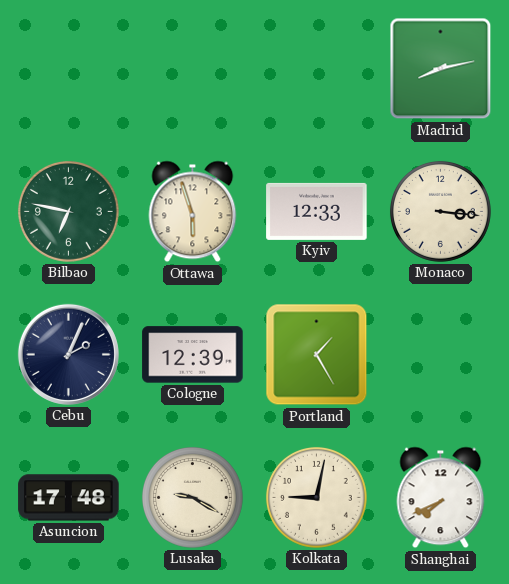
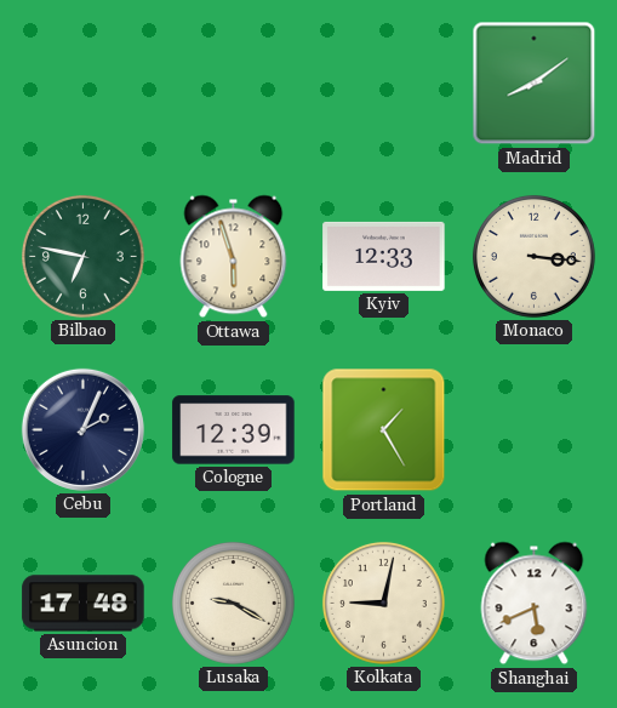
Madrid: 8:13 -> 8:09
Shanghai: 7:41 -> 5:41
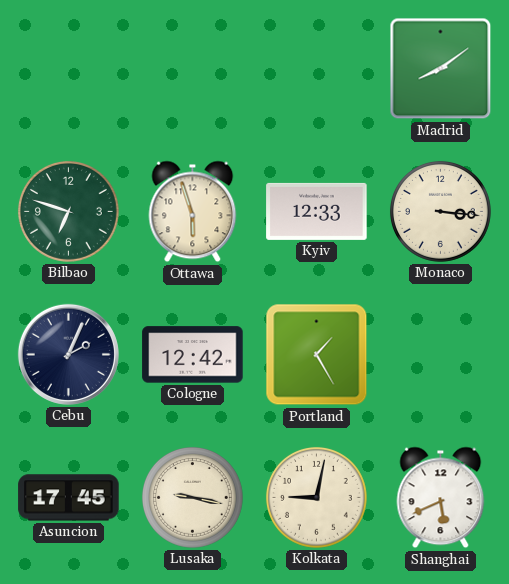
Bilbao: 6:47 -> 6:48
Cologne: 12:39 -> 12:42
Asuncion: 17:48 -> 17:45
Lusaka: 9:20 -> 9:17
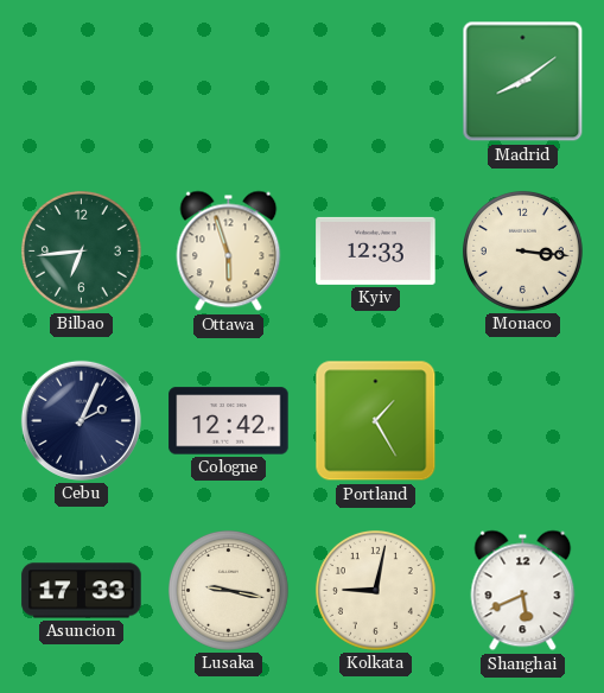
Bilbao: 6:48 -> 6:44
Asuncion: 17:45 -> 17:33
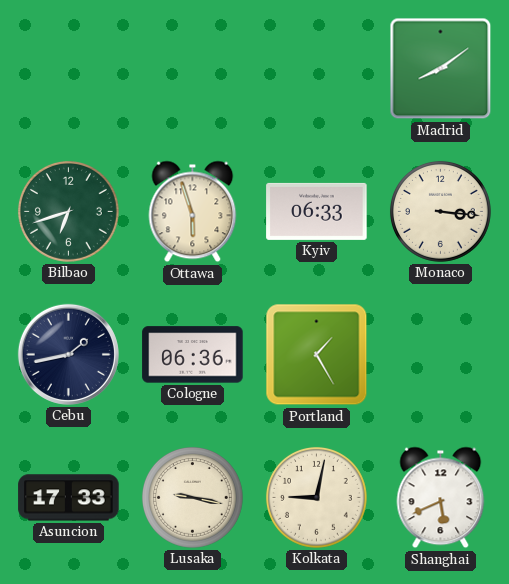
Bilbao: 6:44 -> 6:42
Kyiv: 12:33 -> 06:33
Cebu: 2:04 -> 1:43
Cologne: 12:42 -> 06:36
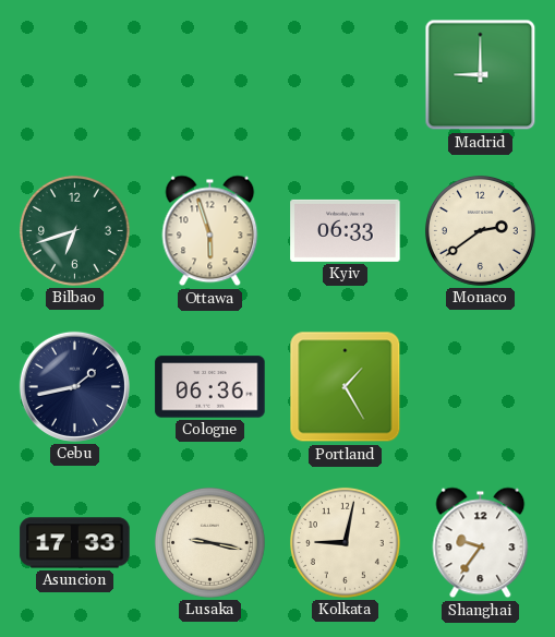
Madrid: 8:09 -> 9:00
Monaco: 3:16 -> 2:39
Shanghai: 5:41 -> 9:36
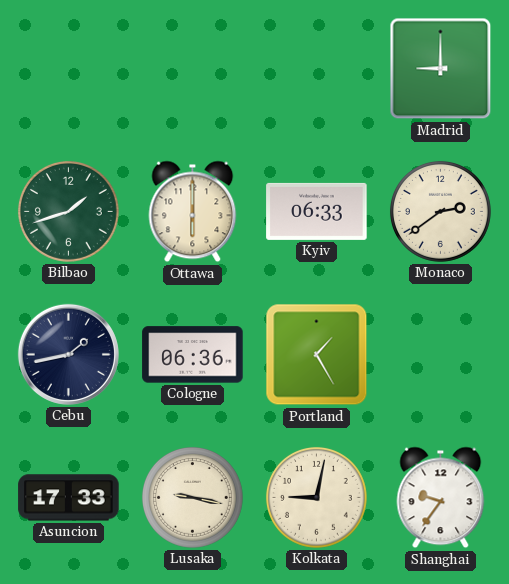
Bilbao: 6:42 -> 1:42
Ottawa: 5:57 -> 6:00
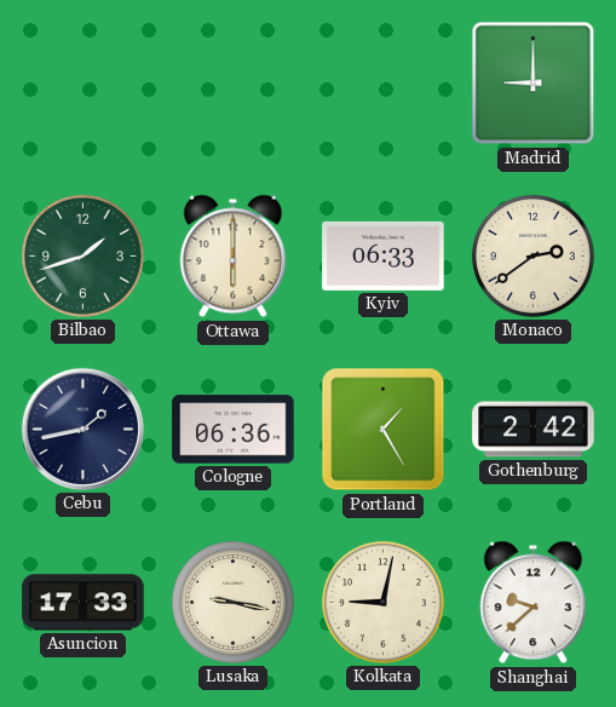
Gothenburg: none -> 2:42
Shanghai: 9:36 -> 9:38
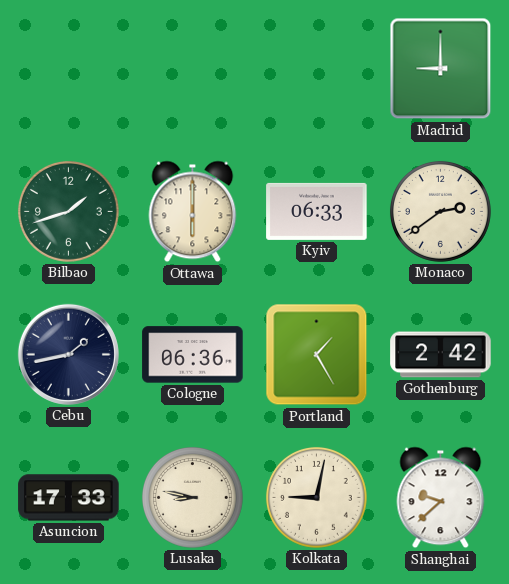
Lusaka: 9:17 -> 8:47
